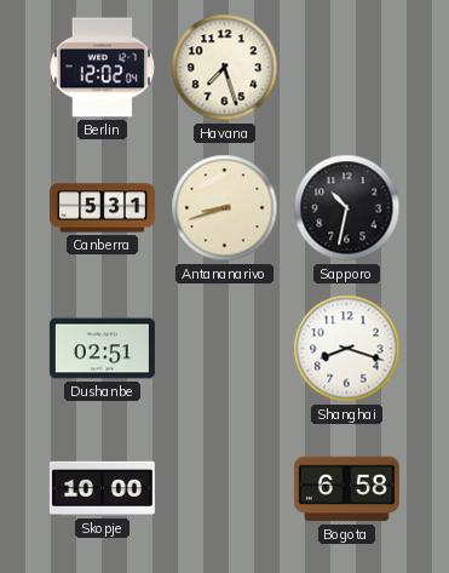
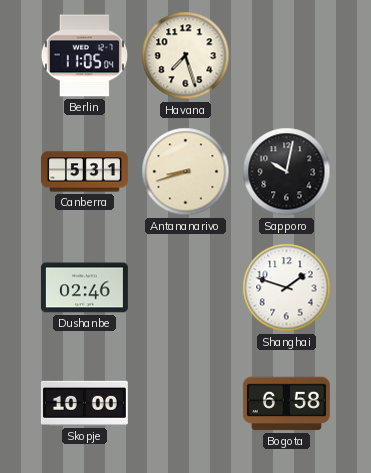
Berlin: 12:02 -> 11:05
Sapporo: 10:32 -> 10:02
Dushanbe: 02:51 -> 02:46
Shanghai: 8:18 -> 1:48
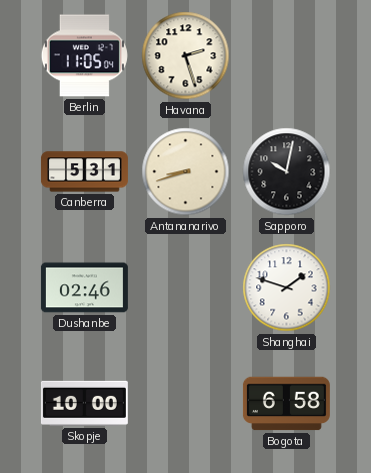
Havana: 7:27 -> 2:27
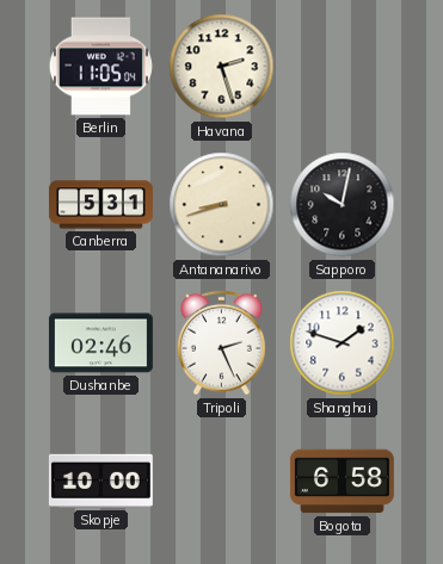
Tripoli: none -> 2:26
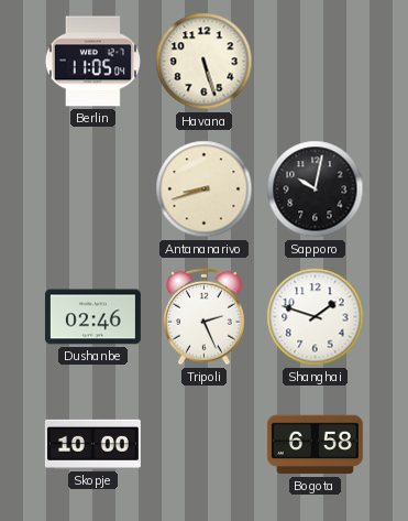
Havana: 2:27 -> 5:27
Canberra: 5:31 -> none
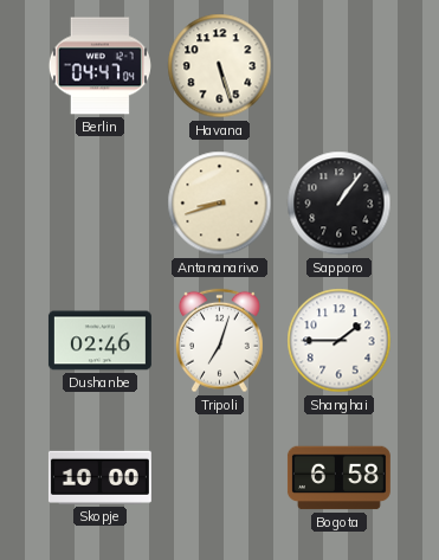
Berlin: 11:05 -> 04:47
Sapporo: 10:02 -> 1:06
Tripoli: 2:26 -> 7:03
Shanghai: 1:48 -> 1:45
